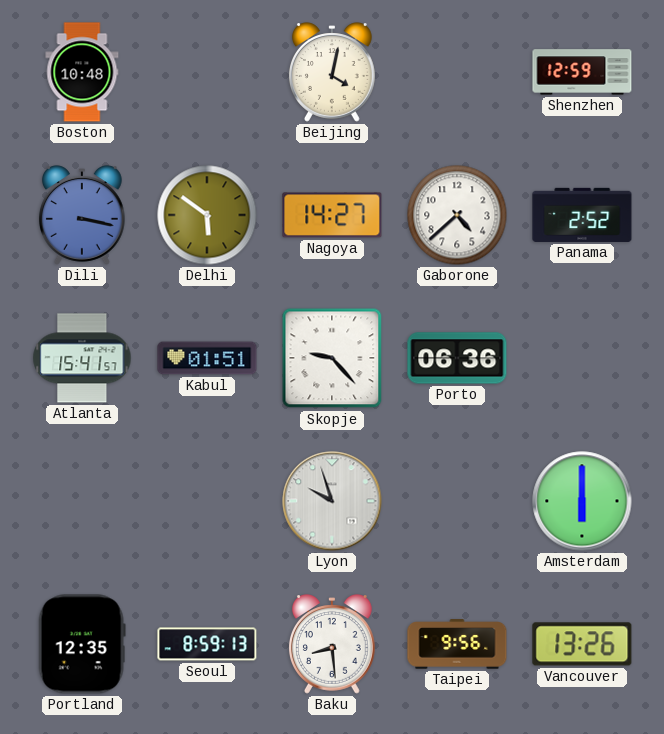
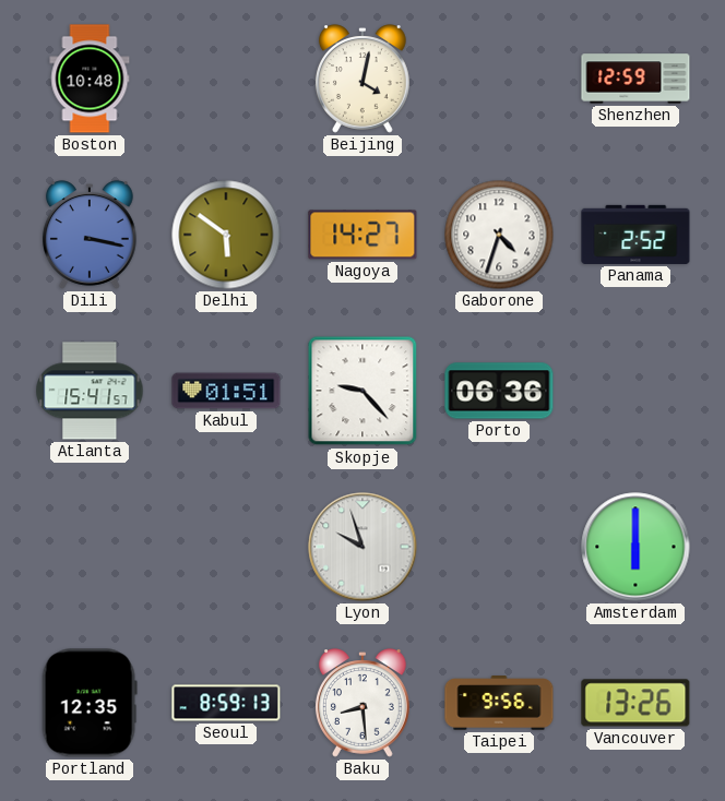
Gaborone: 4:38 -> 4:33
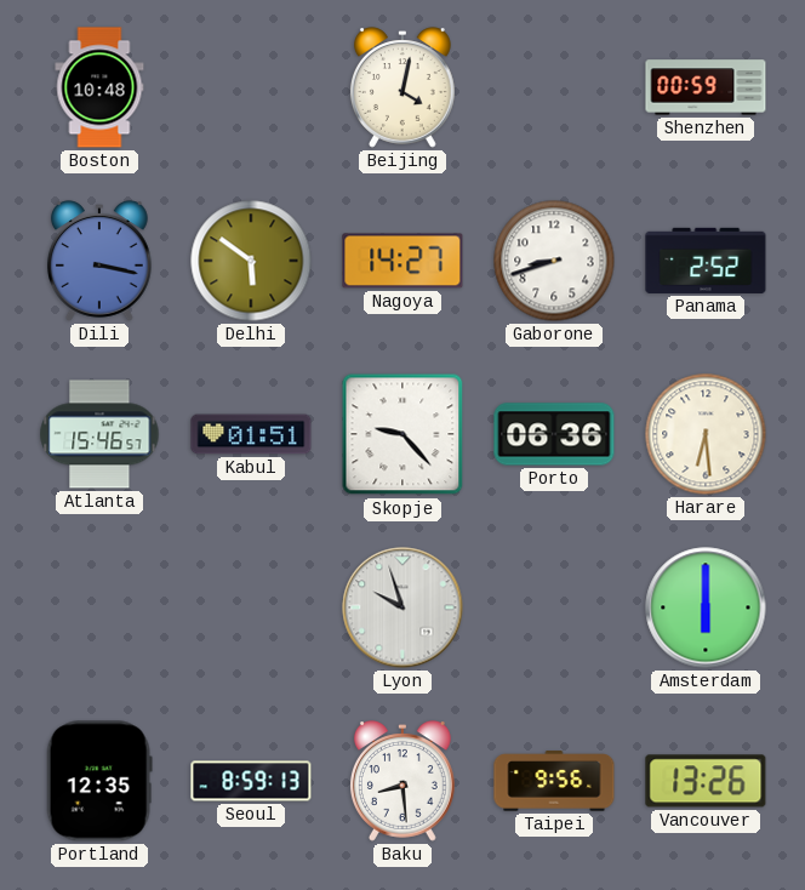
Shenzhen: 12:59 -> 00:59
Gaborone: 4:33 -> 8:42
Atlanta: 15:41 -> 15:46
Harare: none -> 6:29
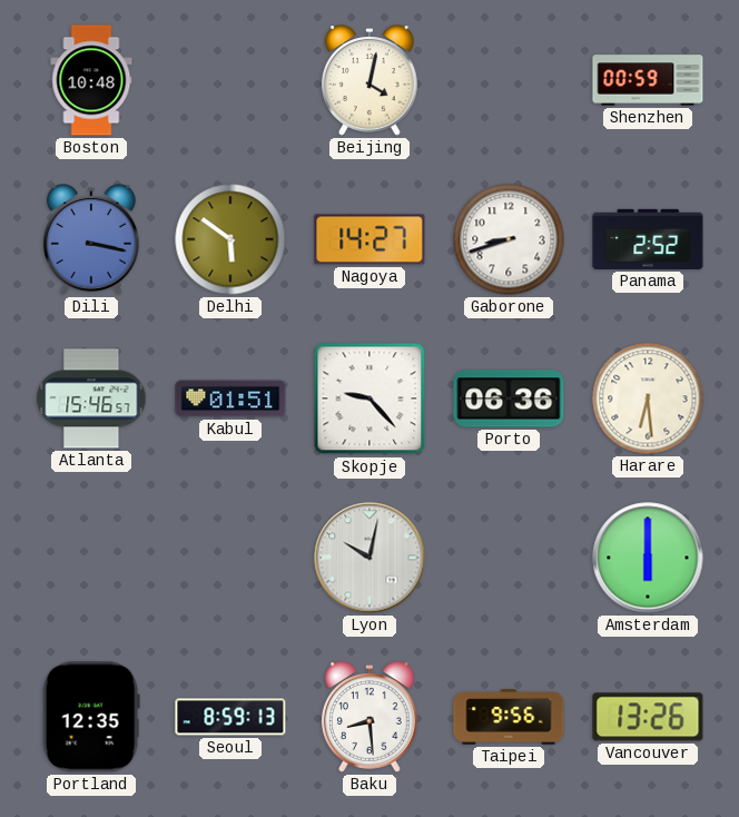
Lyon: 9:57 -> 10:02
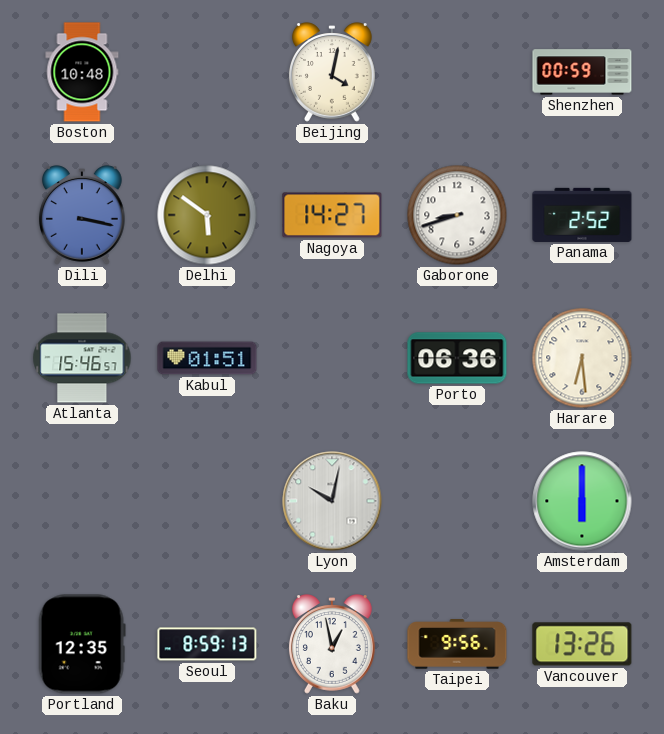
Skopje: 9:23 -> none
Baku: 8:29 -> 12:58
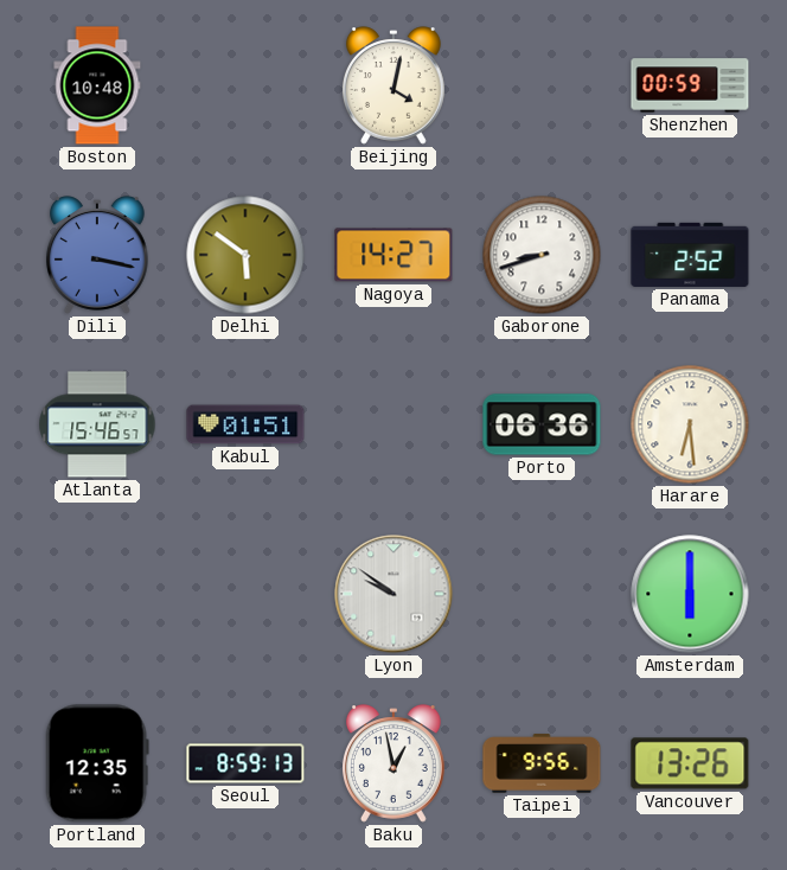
Lyon: 10:02 -> 9:51
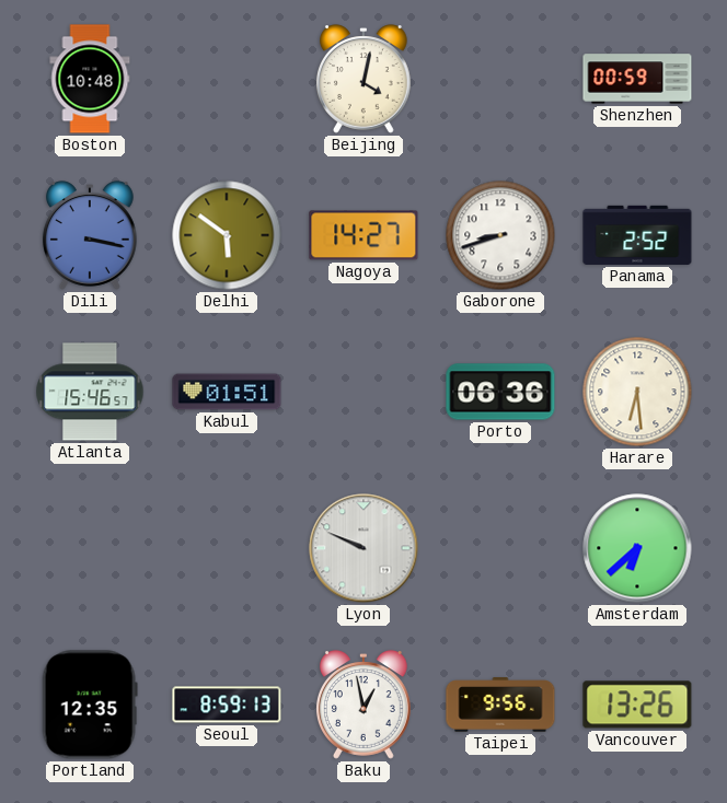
Lyon: 9:51 -> 9:49
Amsterdam: 6:00 -> 6:38
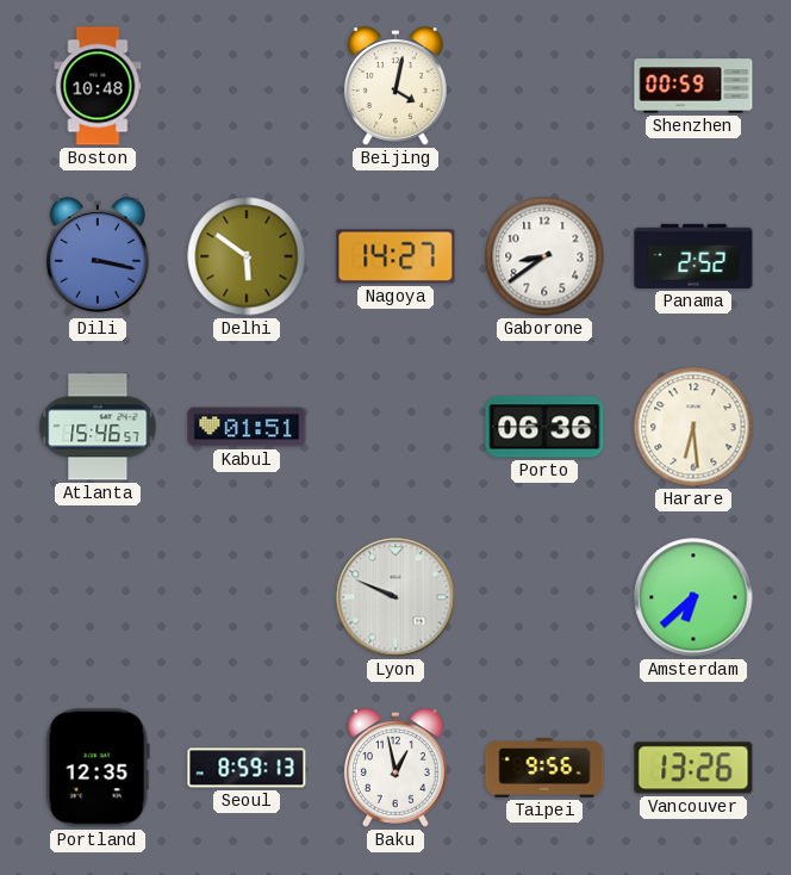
Gaborone: 8:42 -> 8:39
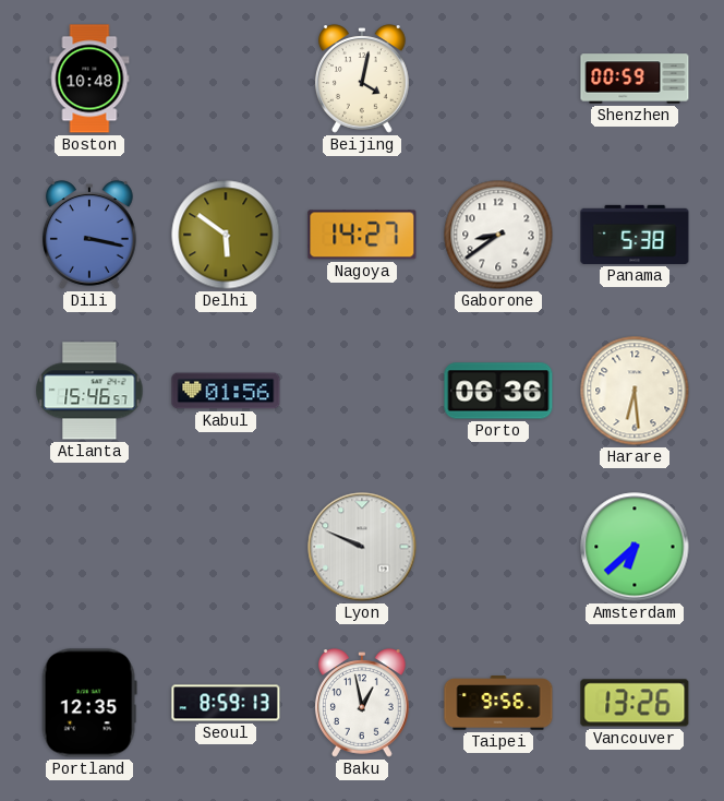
Panama: 2:52 -> 5:38
Kabul: 01:51 -> 01:56
